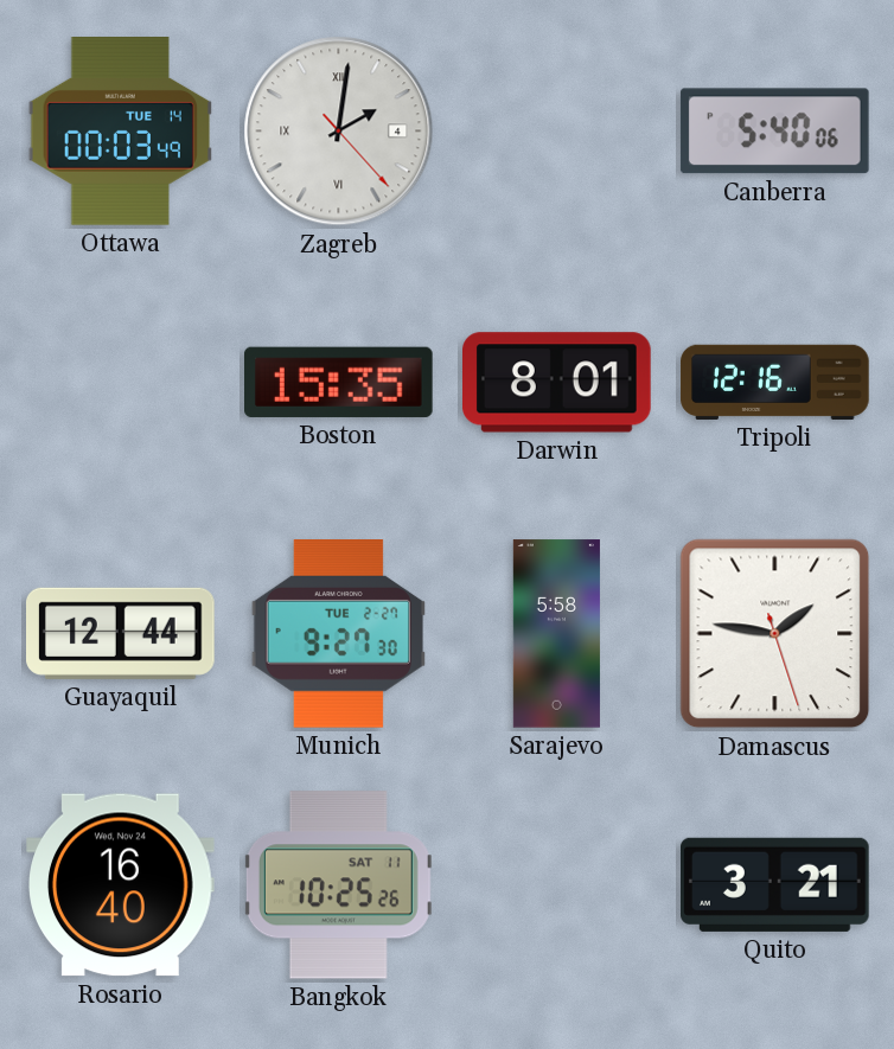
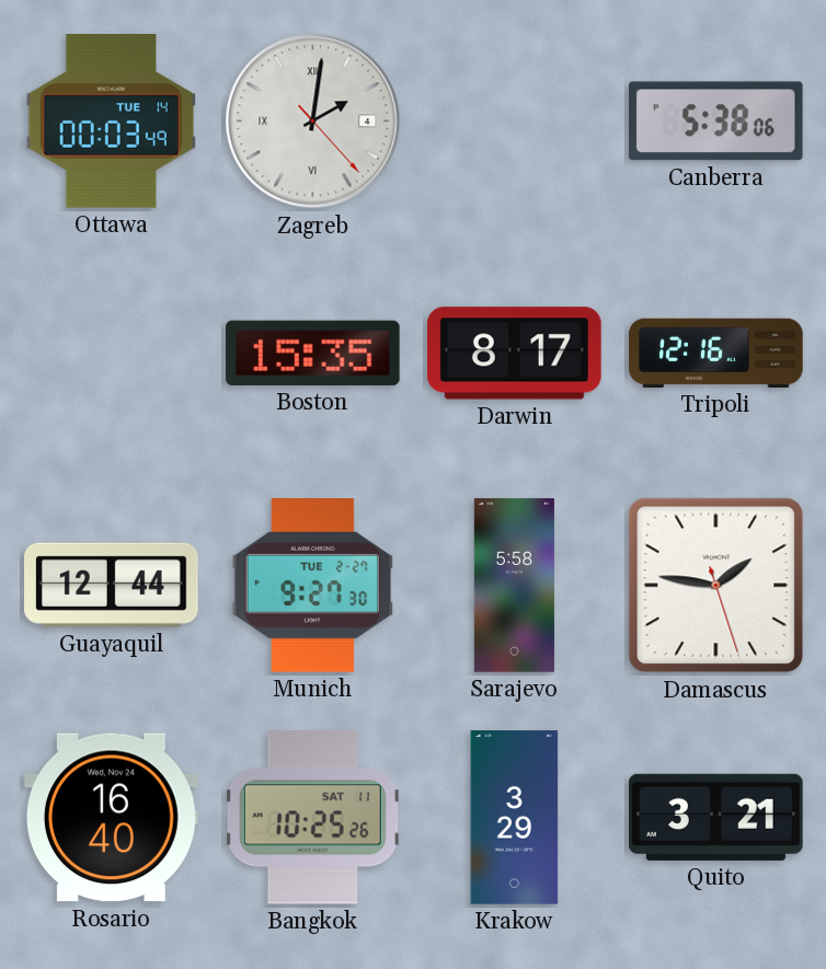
Canberra: 5:40 -> 5:38
Darwin: 8:01 -> 8:17
Krakow: none -> 3:29
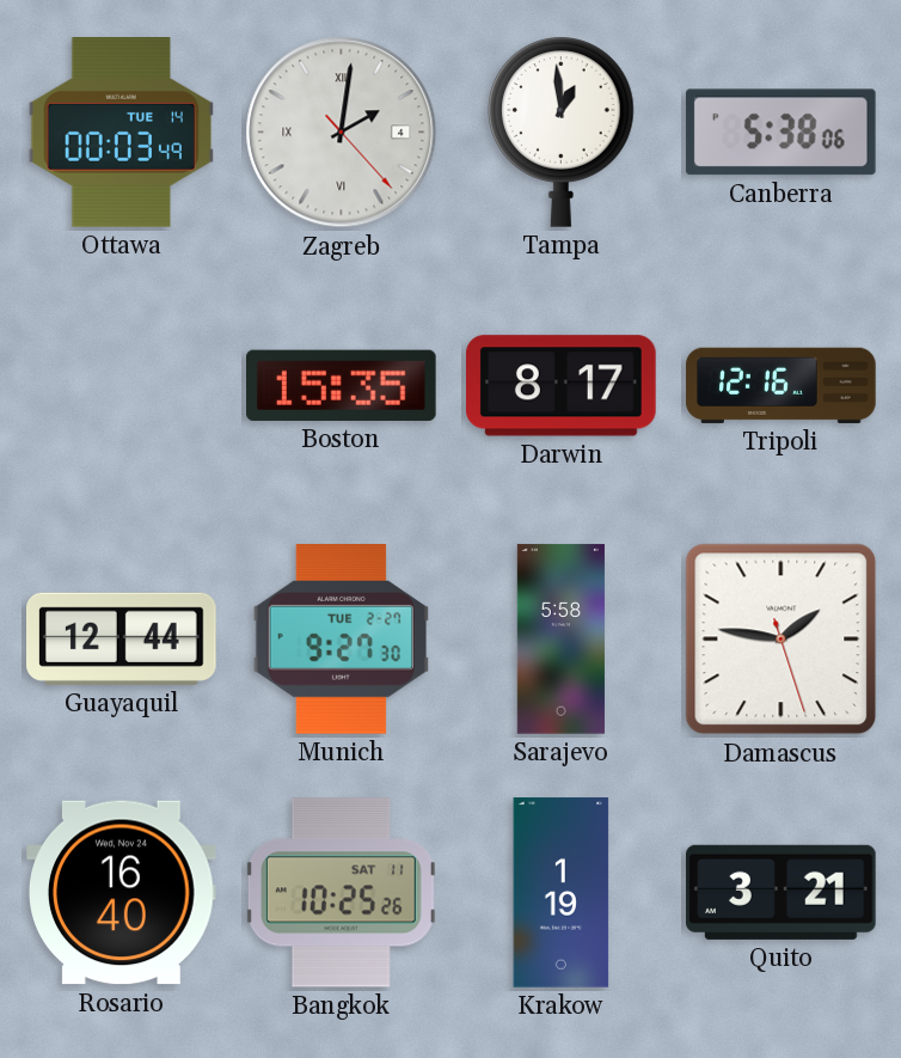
Tampa: none -> 12:59
Krakow: 3:29 -> 1:19
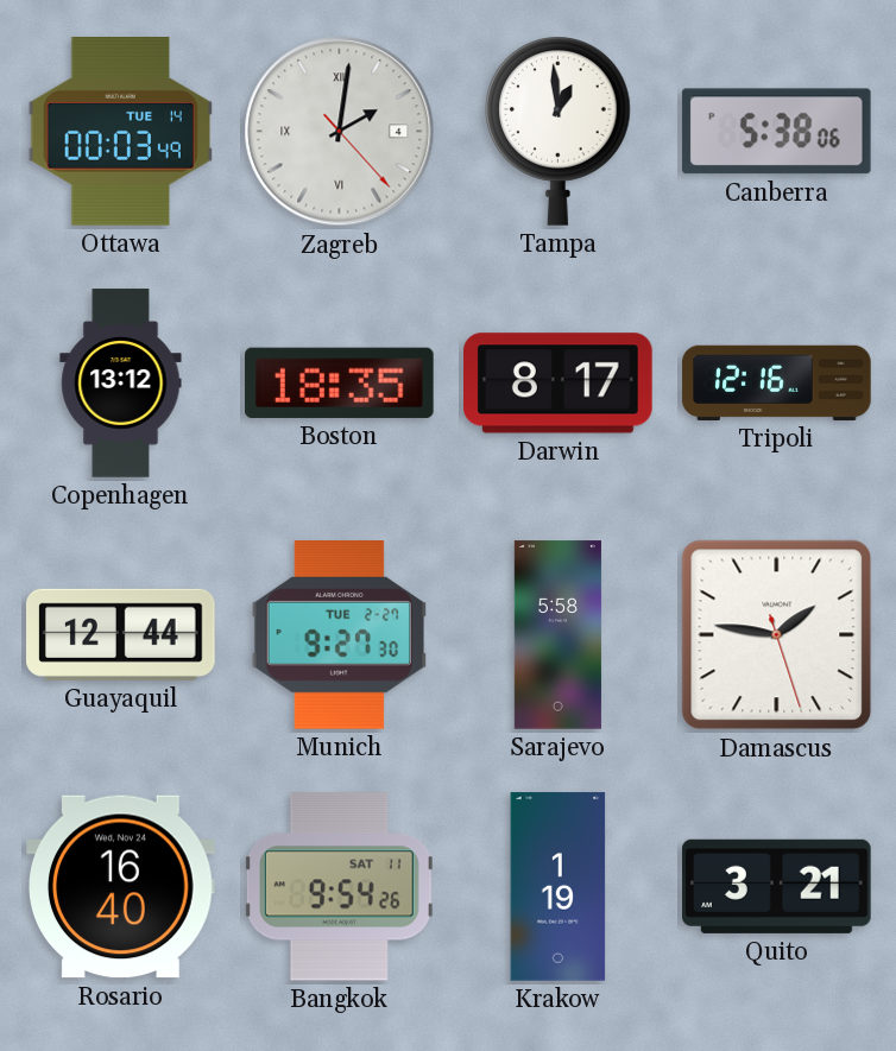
Copenhagen: none -> 13:12
Boston: 15:35 -> 18:35
Bangkok: 10:25 -> 9:54
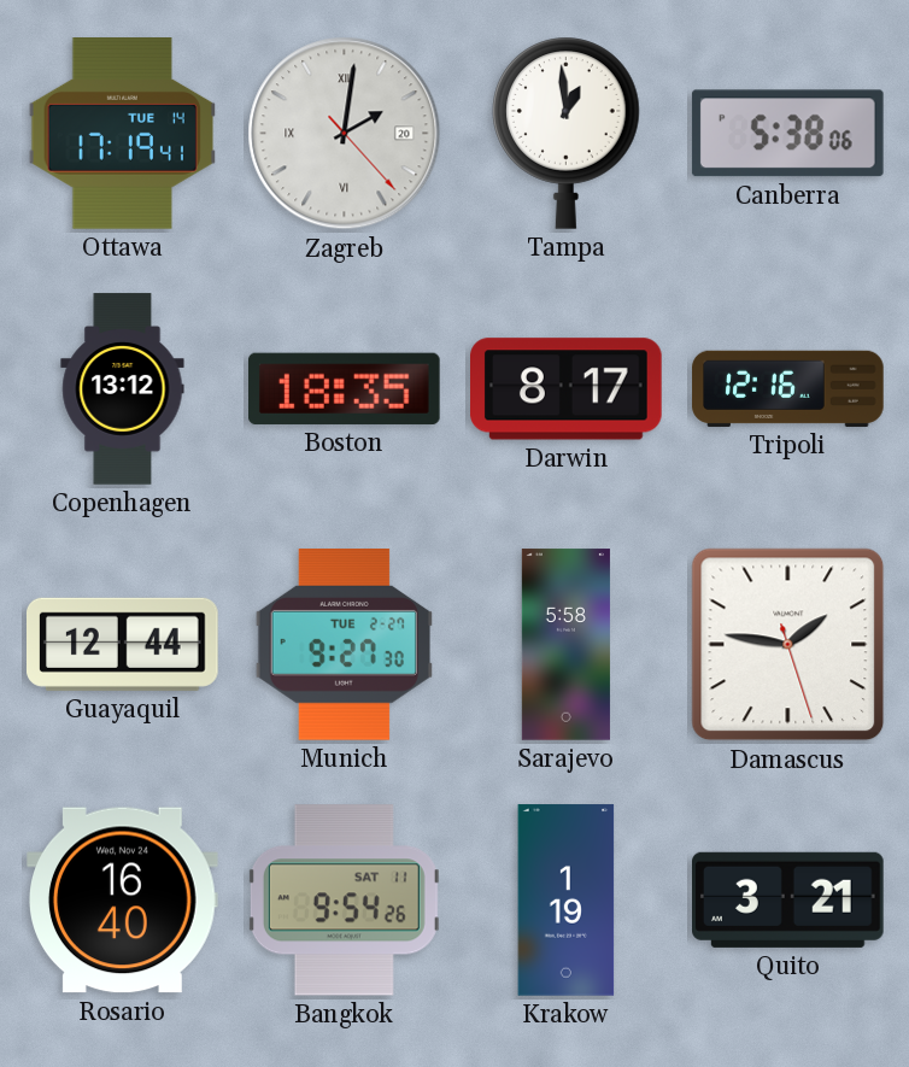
Ottawa: 00:03 -> 17:19
Zagreb date: 4 -> 20
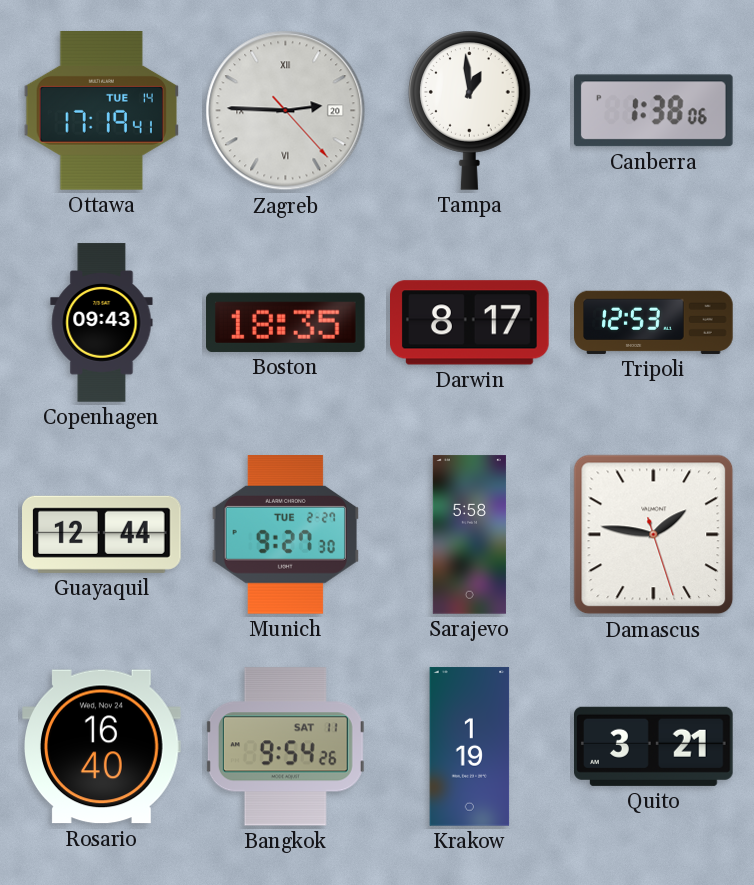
Zagreb: 2:01 -> 2:45
Canberra: 5:38 -> 1:38
Copenhagen: 13:12 -> 09:43
Tripoli: 12:16 -> 12:53
